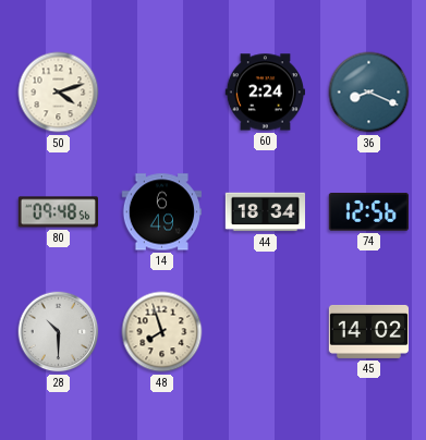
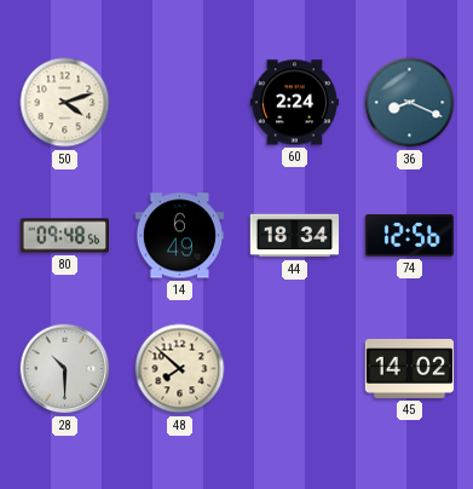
48: 7:57 -> 7:52
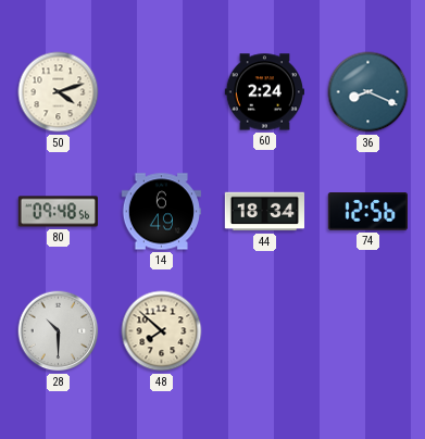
45: 14:02 -> none
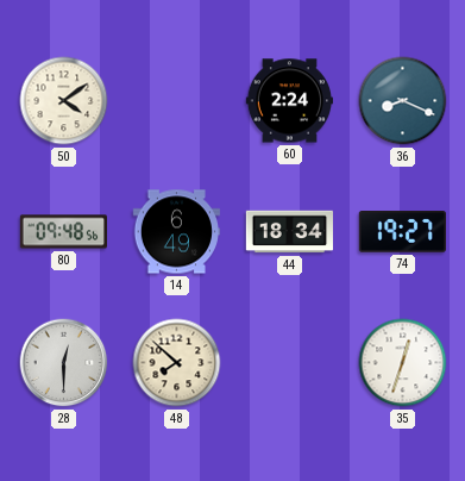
50: 4:12 -> 4:09
74: 12:56 -> 19:27
28: 10:30 -> 12:30
35: none -> 12:33
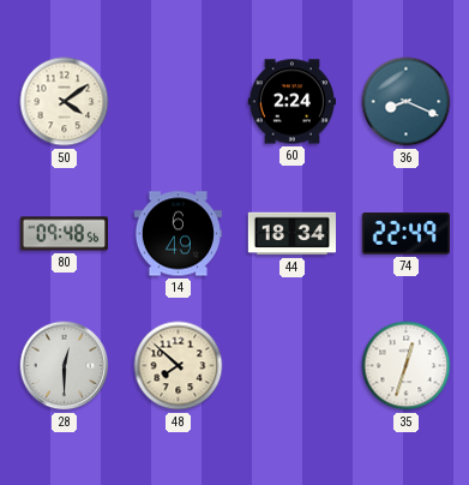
74: 19:27 -> 22:49
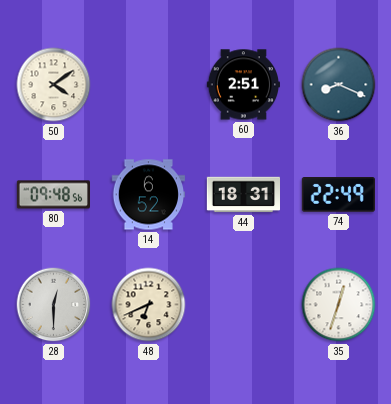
60: 2:24 -> 2:51
14: 6:49 -> 6:52
44: 18:34 -> 18:31
48: 7:52 -> 6:41
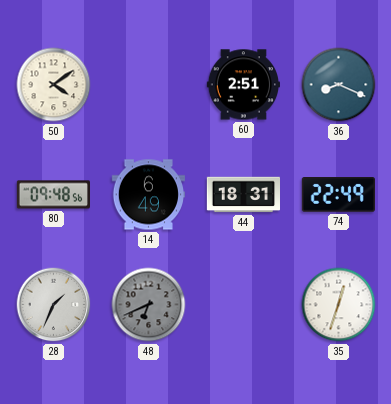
14: 6:52 -> 6:49
28: 12:30 -> 1:34
48 dial: cream -> grey
